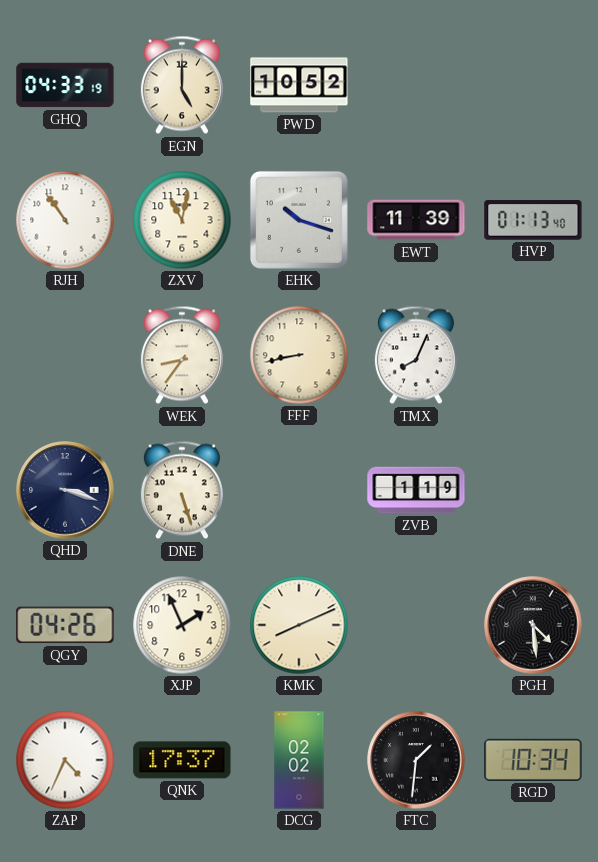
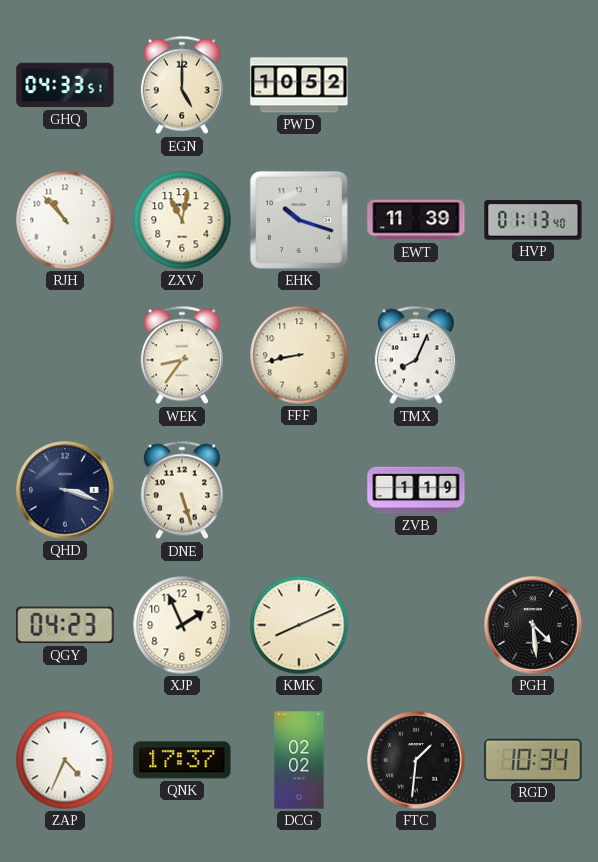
GHQ: 04:33:19 -> 04:33:51
RJH: 10:54 -> 10:53
QGY: 04:26 -> 04:23
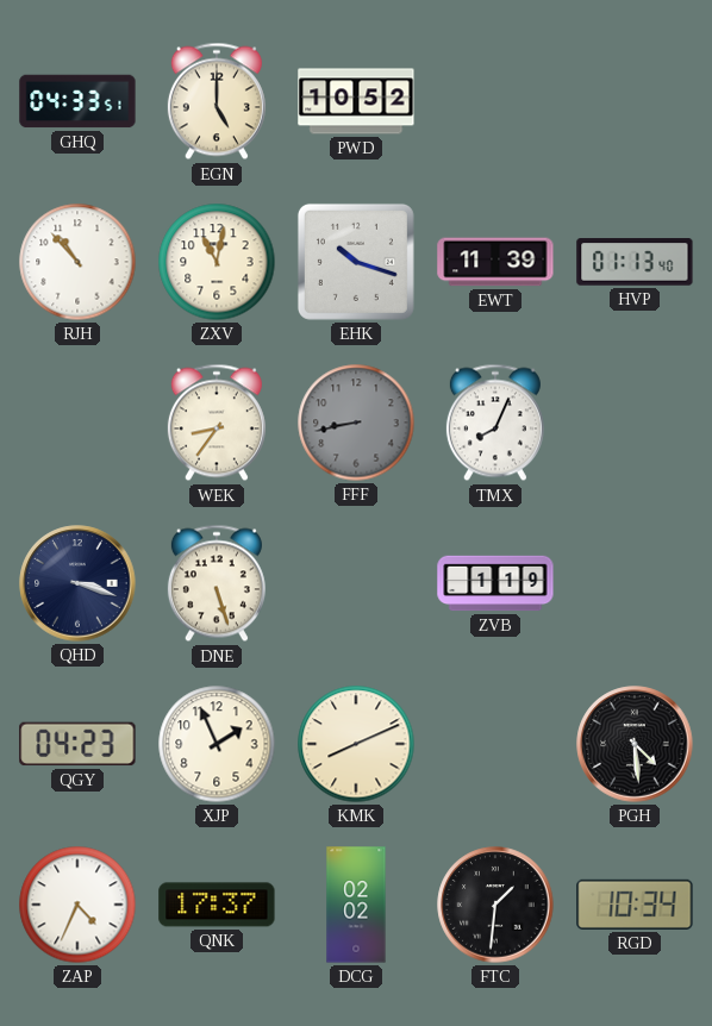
FFF dial: cream -> grey
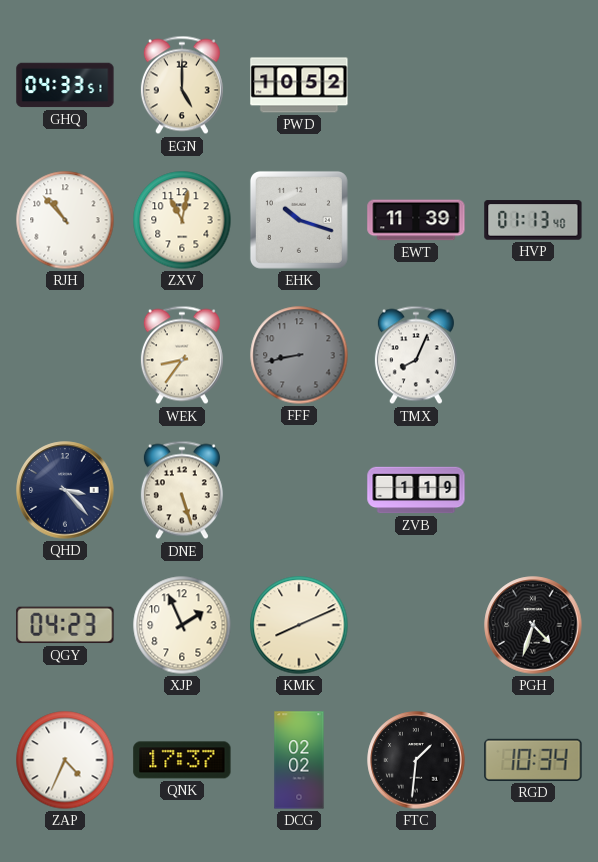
QHD: 3:18 -> 3:23
PGH: 4:29 -> 4:33
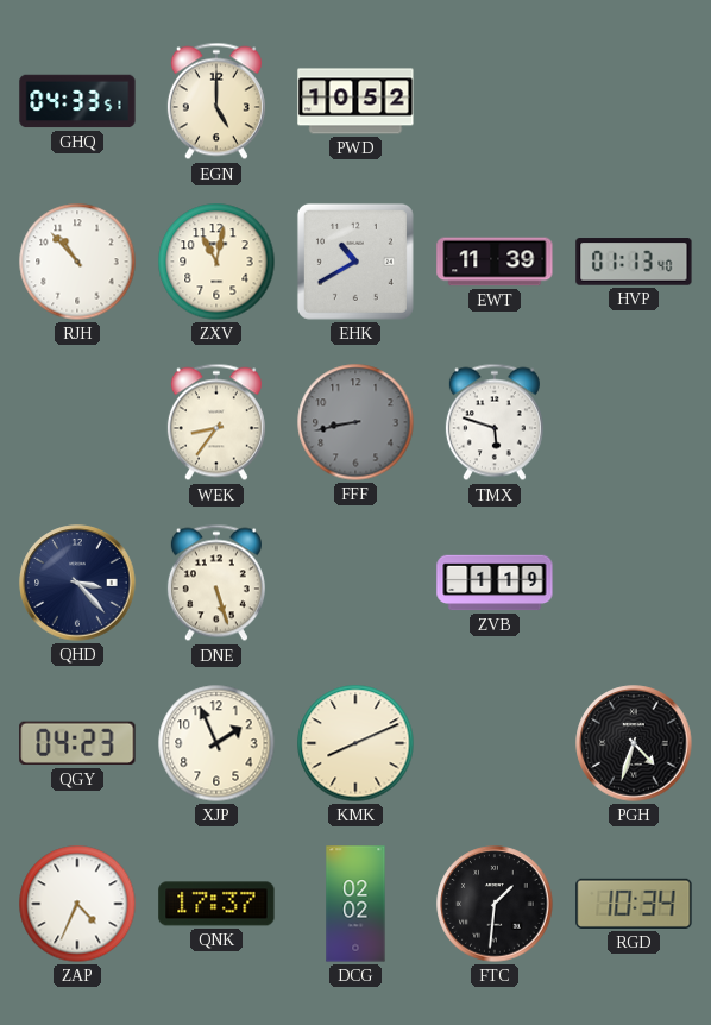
EHK: 10:18 -> 10:40
TMX: 8:04 -> 5:48
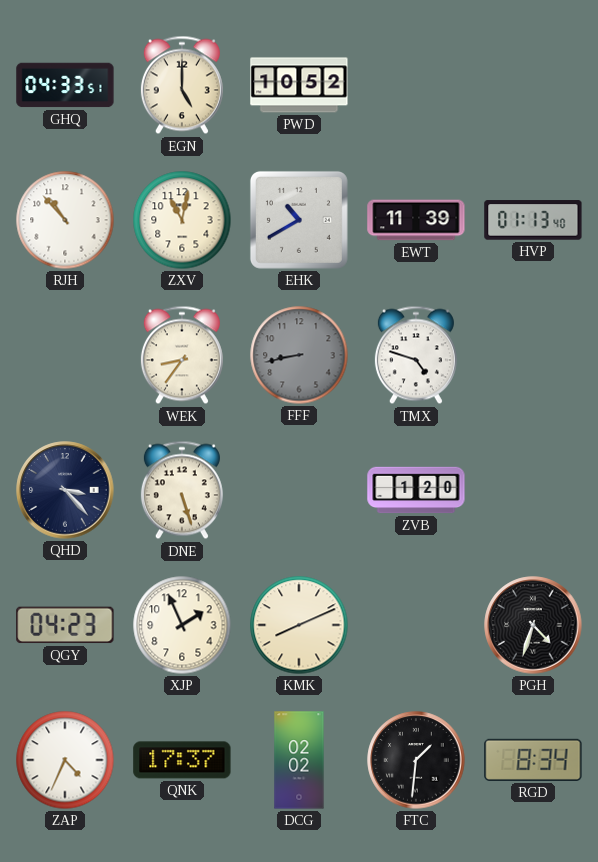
TMX: 5:48 -> 4:48
ZVB: 1:19 -> 1:20
RGD: 10:34 -> 8:34
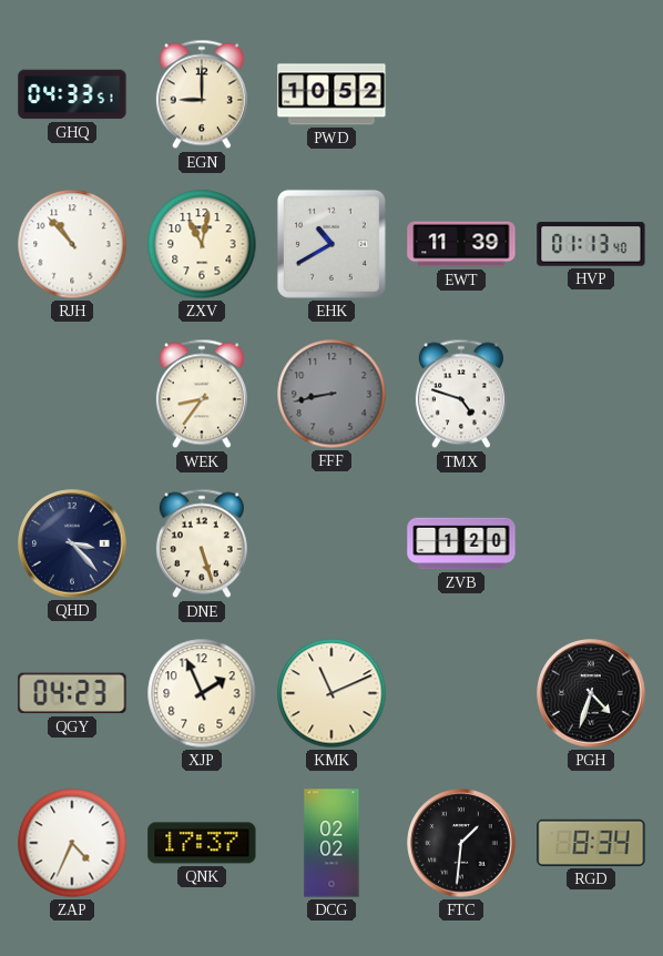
EGN: 5:00 -> 9:00
KMK: 8:11 -> 11:11
